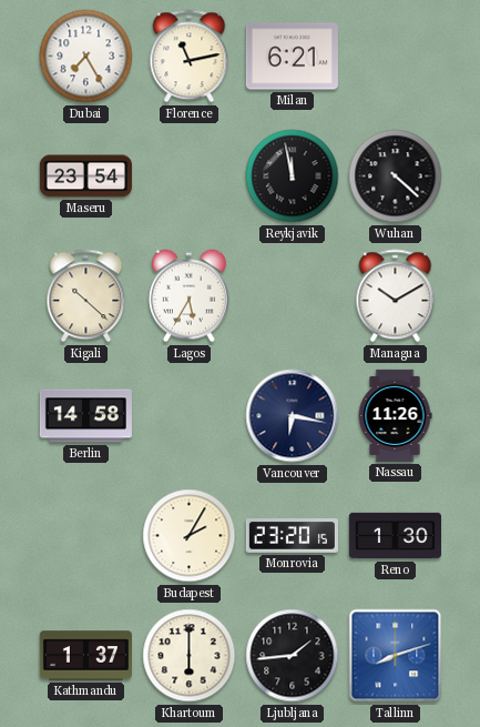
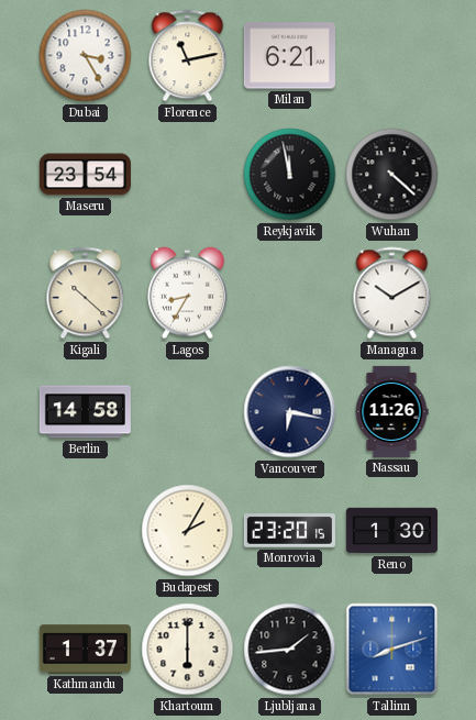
Dubai: 7:25 -> 3:25
Lagos: 5:35 -> 8:35
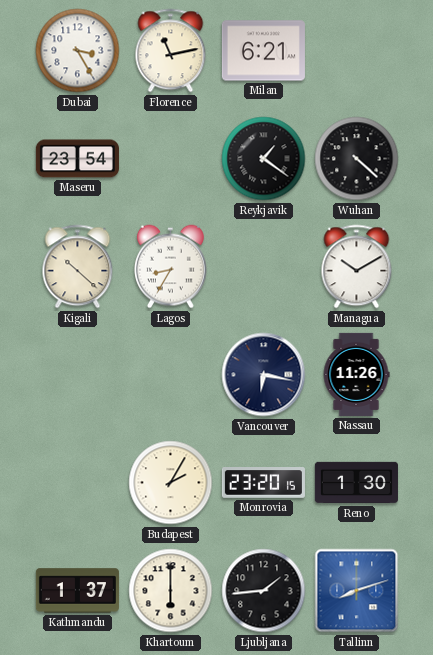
Reykjavik: 11:58 -> 1:21
Berlin: 14:58 -> none
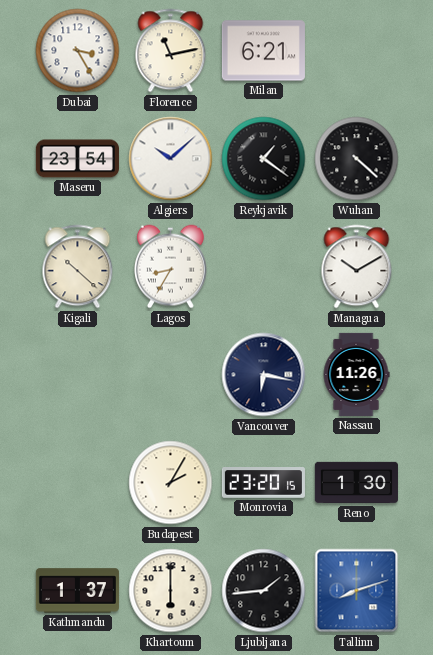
Algiers: none -> 10:08
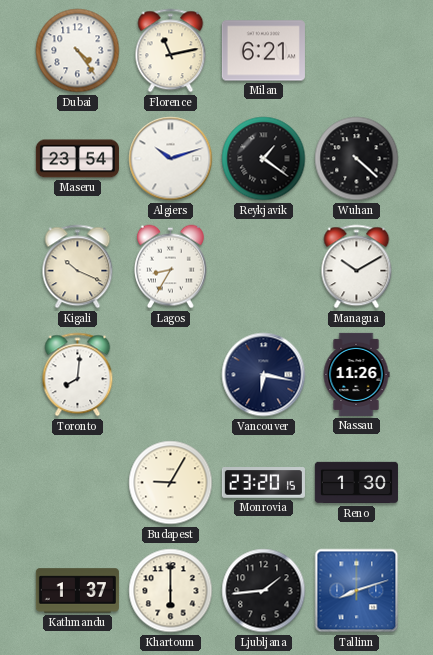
Dubai: 3:25 -> 4:24
Algiers: 10:08 -> 10:12
Kigali: 10:22 -> 10:19
Toronto: none -> 8:01
Budapest: 2:05 -> 9:05
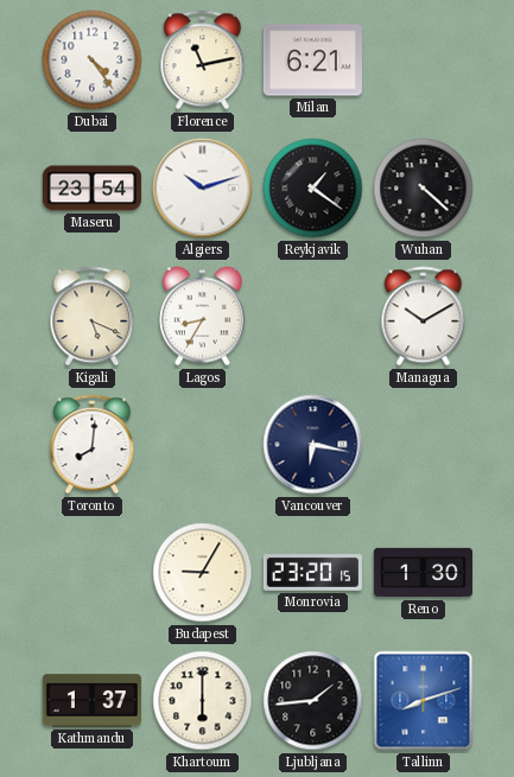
Kigali: 10:19 -> 5:19
Nassau: 11:26 -> none
